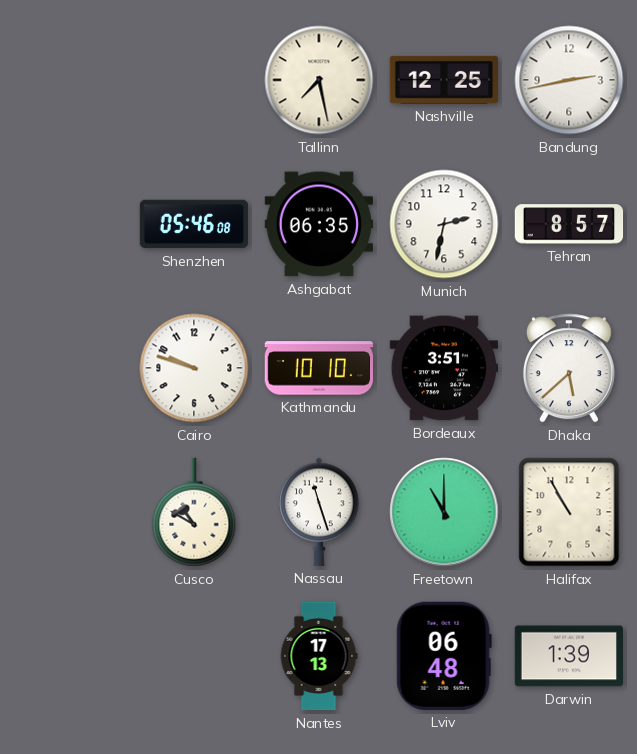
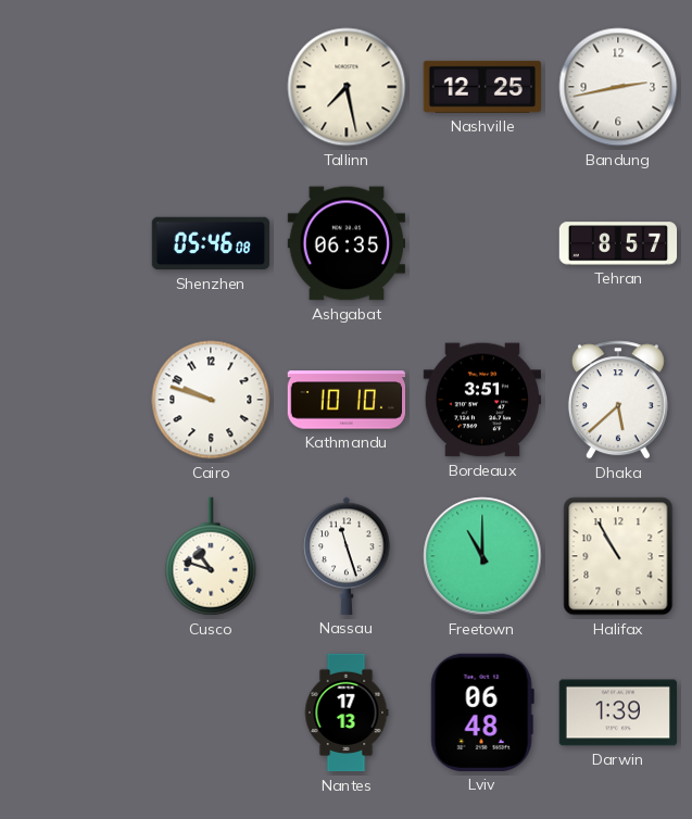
Munich: 2:32 -> none
Cusco: 10:50 -> 10:48
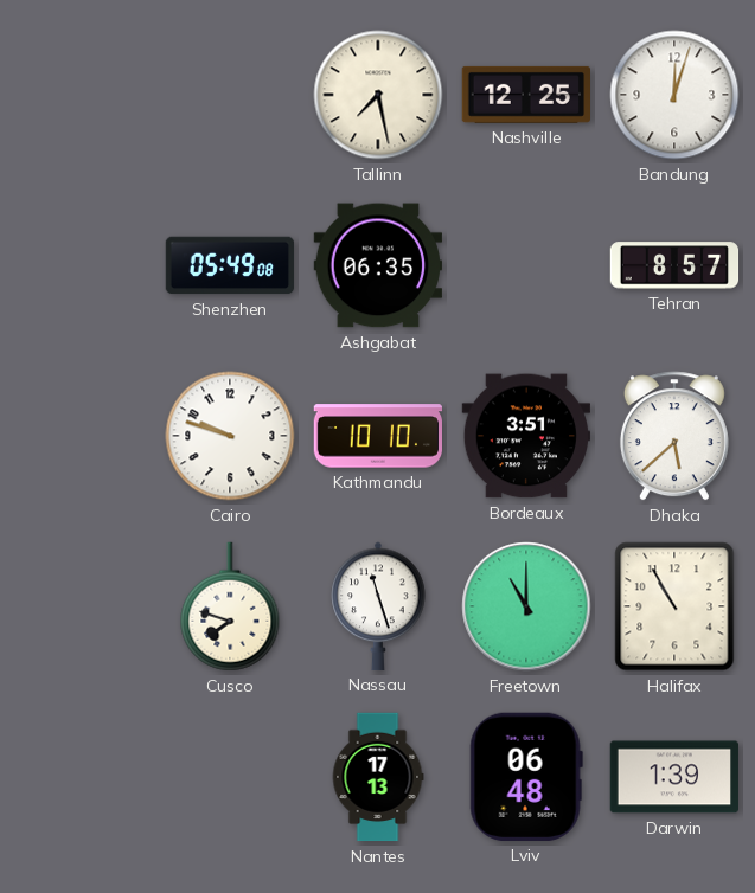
Bandung: 2:43 -> 12:03
Shenzhen: 05:46 -> 05:49
Cusco: 10:48 -> 7:48
